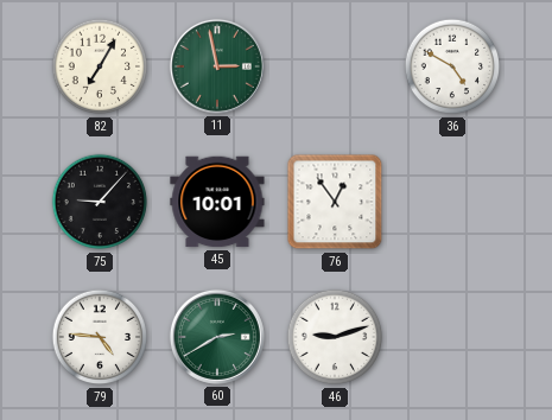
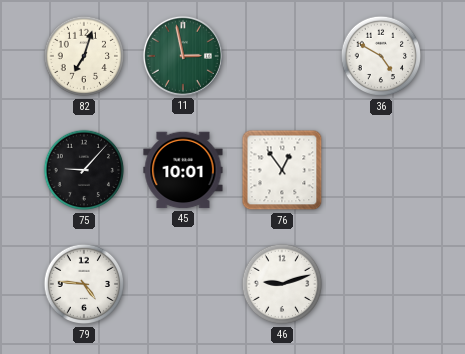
82: 7:05 -> 7:03
60: 2:40 -> none
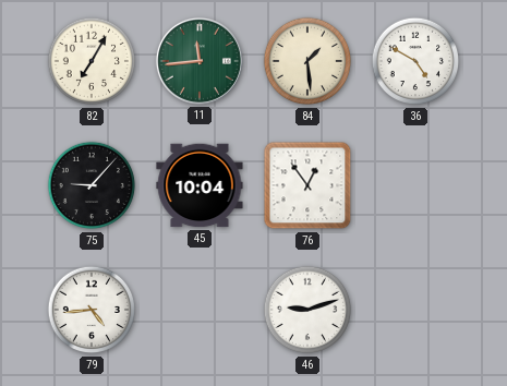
82: 7:03 -> 7:05
11: 2:58 -> 11:44
84: none -> 1:29
45: 10:01 -> 10:04
79: 4:46 -> 4:44
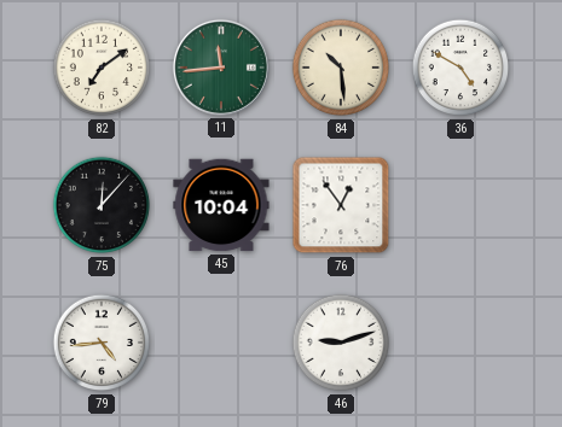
82: 7:05 -> 7:09
84: 1:29 -> 10:29
75: 9:07 -> 12:07
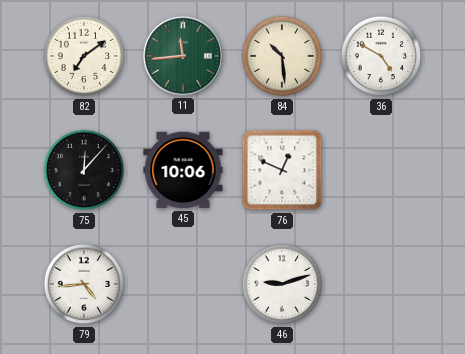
45: 10:04 -> 10:06
76: 12:54 -> 12:49
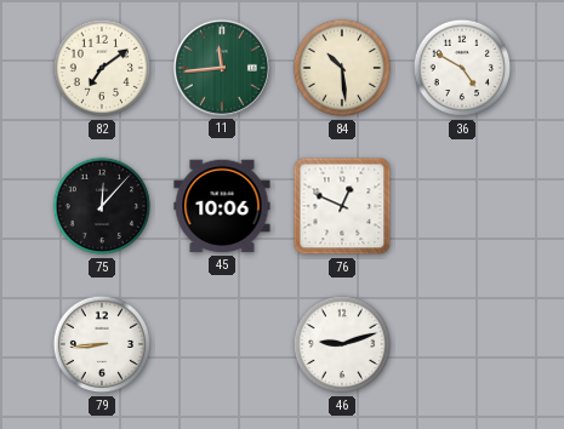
79: 4:44 -> 8:44
